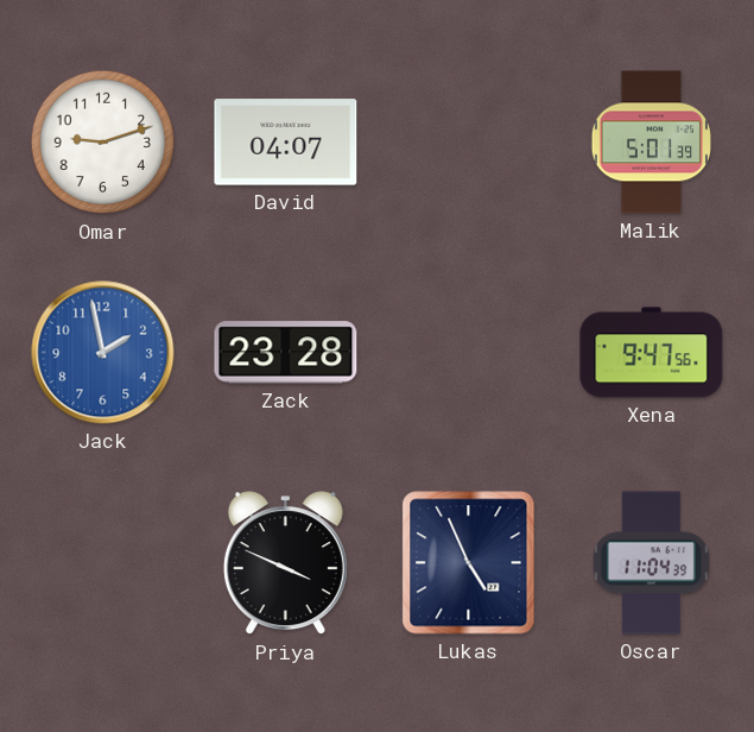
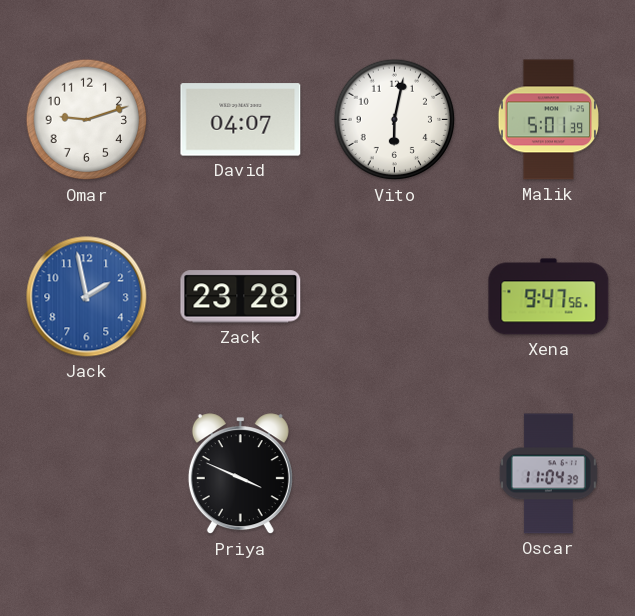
Vito: none -> 6:02
Lukas: 4:56 -> none
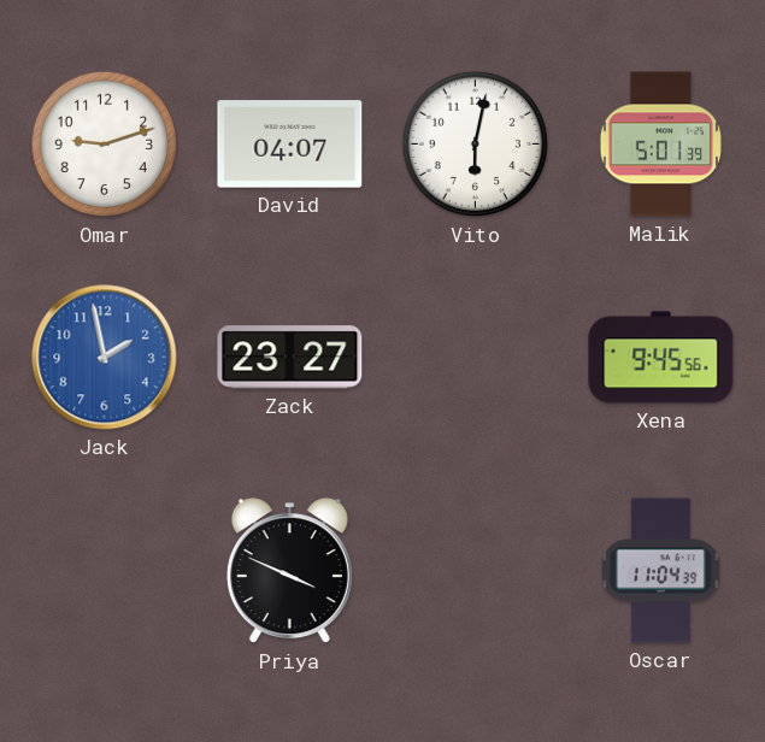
Zack: 23:28 -> 23:27
Xena: 9:47 -> 9:45
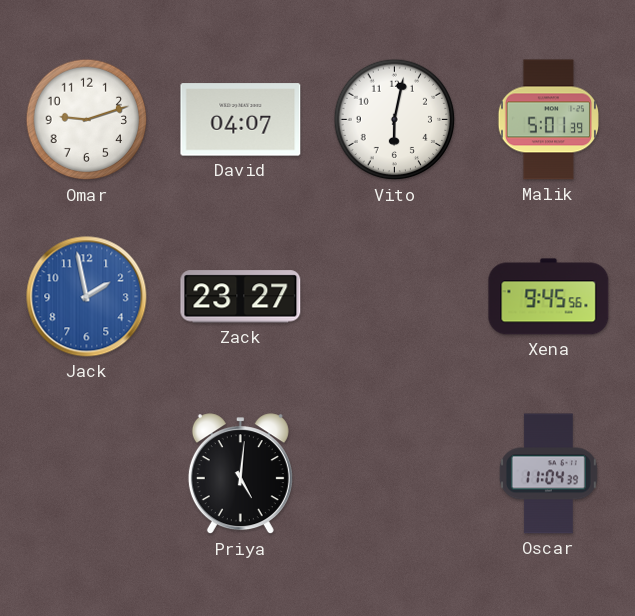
Priya: 3:49 -> 5:01
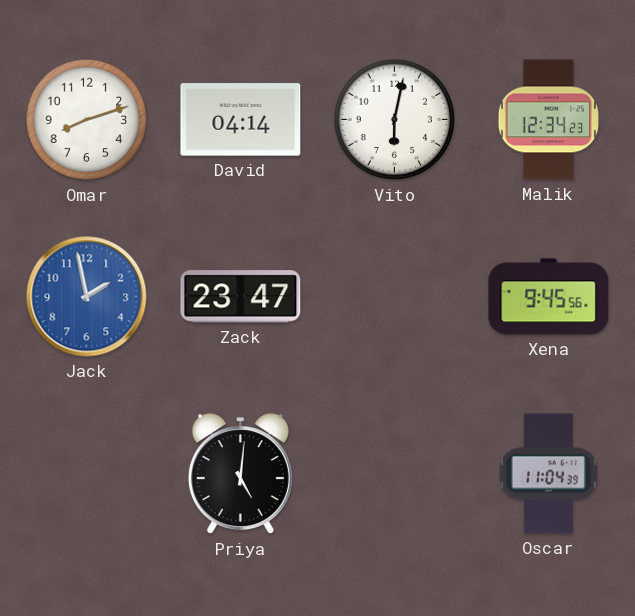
Omar: 9:12 -> 8:12
David: 04:07 -> 04:14
Malik: 5:01 -> 12:34
Zack: 23:27 -> 23:47
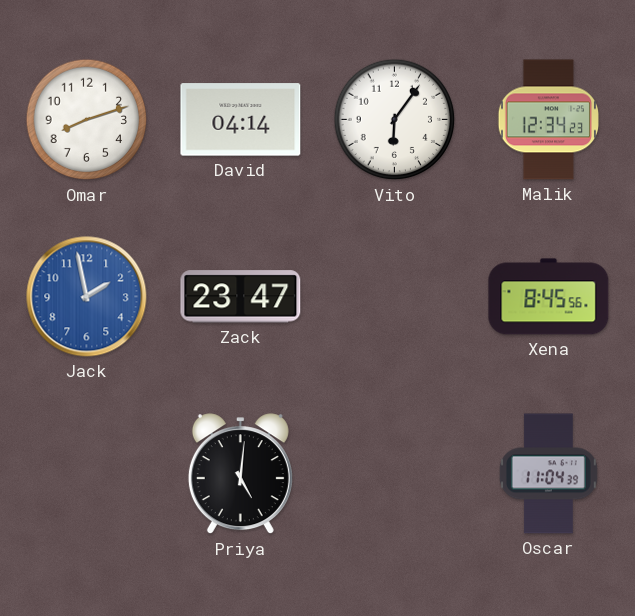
Vito: 6:02 -> 6:06
Xena: 9:45 -> 8:45
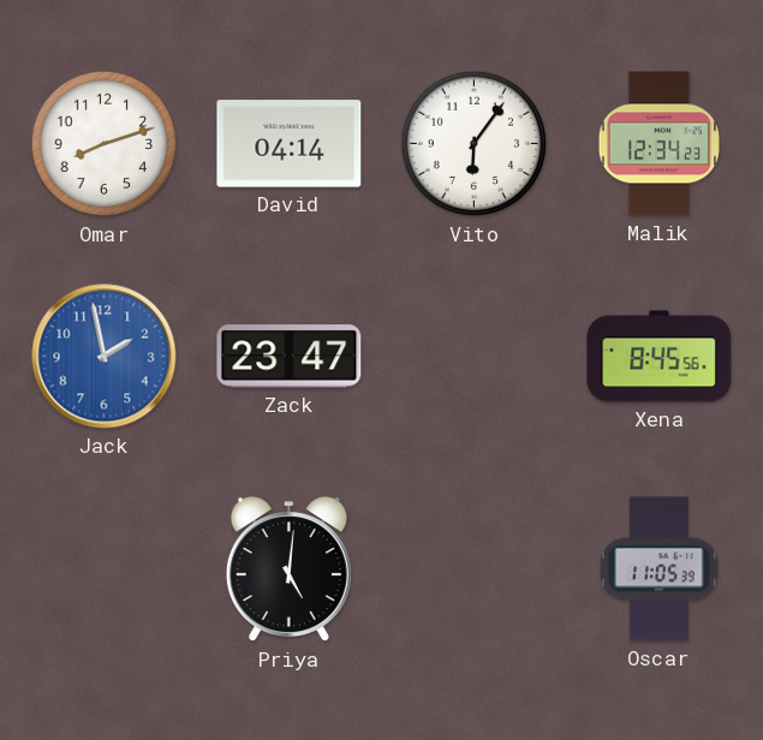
Oscar: 11:04 -> 11:05
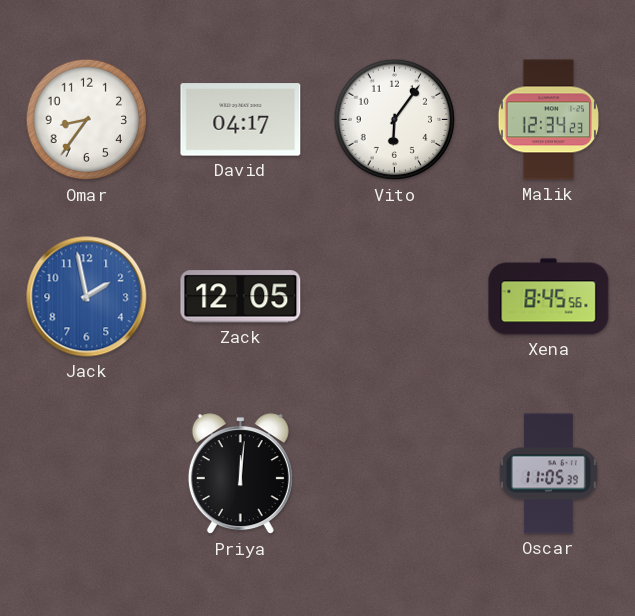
Omar: 8:12 -> 8:36
David: 04:14 -> 04:17
Zack: 23:47 -> 12:05
Priya: 5:01 -> 12:01
